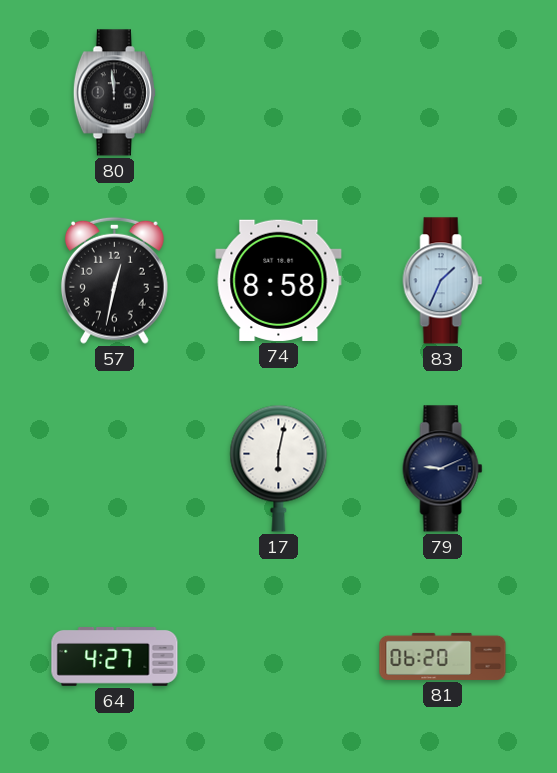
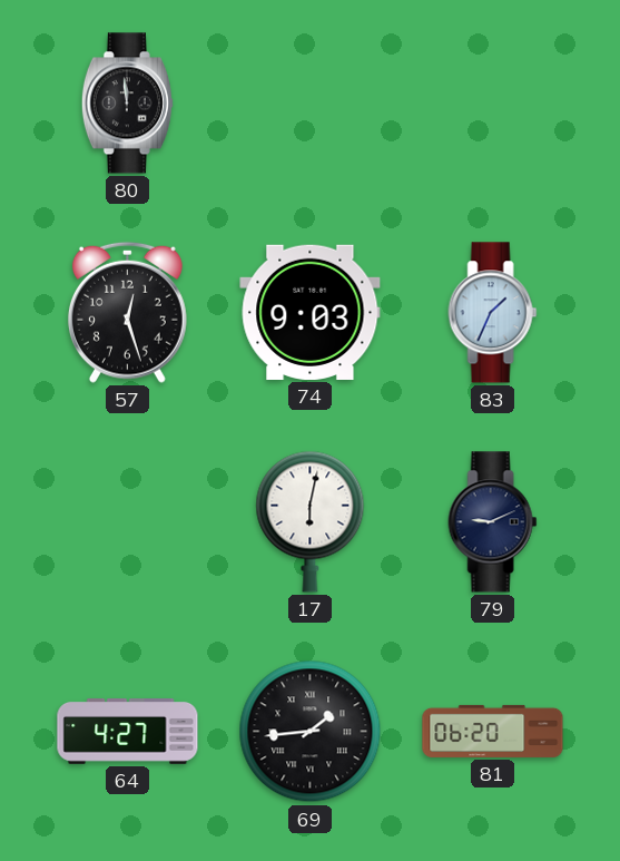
57: 12:32 -> 12:27
74: 8:58 -> 9:03
69: none -> 1:44
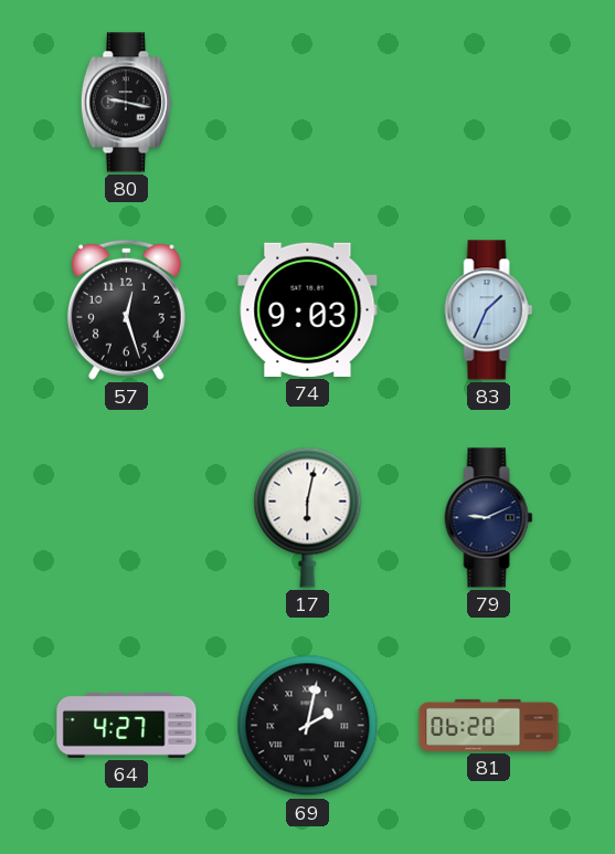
80: 11:59 -> 9:17
69: 1:44 -> 2:02
